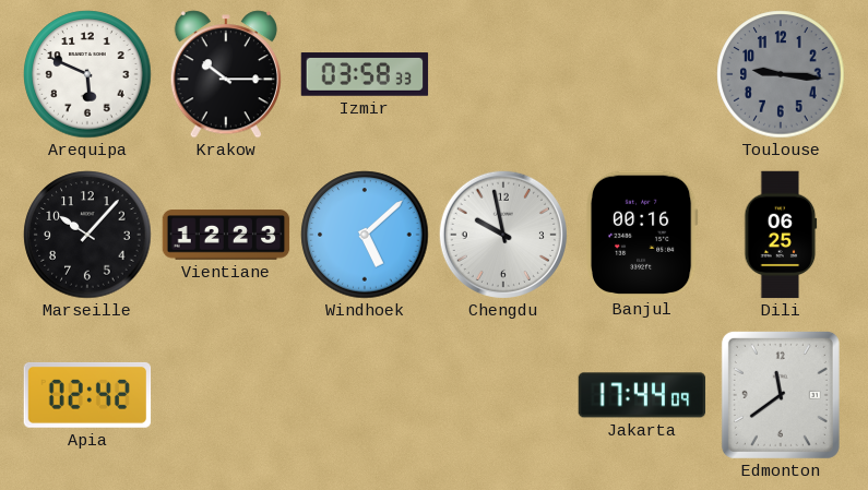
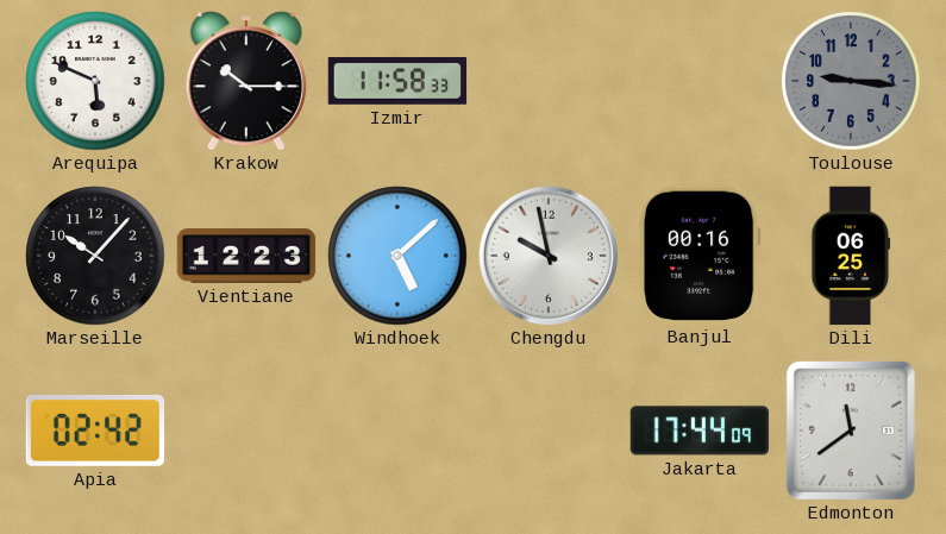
Izmir: 03:58 -> 11:58
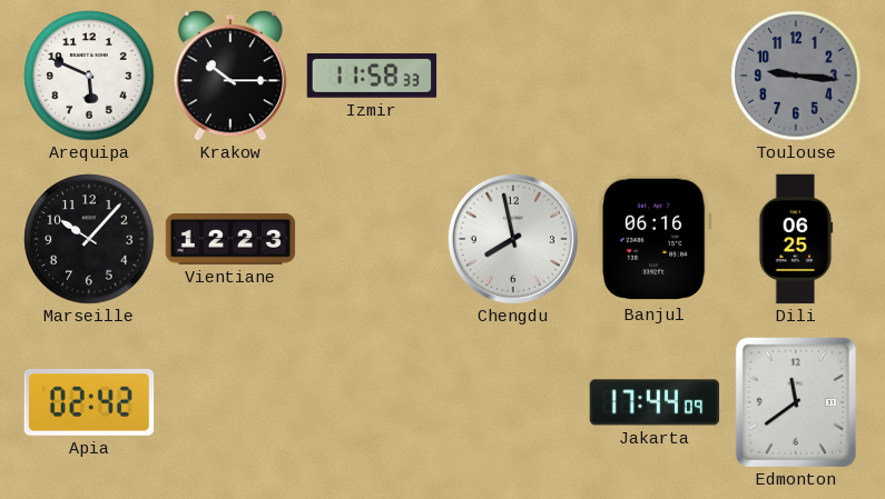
Windhoek: 5:08 -> none
Chengdu: 9:58 -> 7:58
Banjul: 00:16 -> 06:16
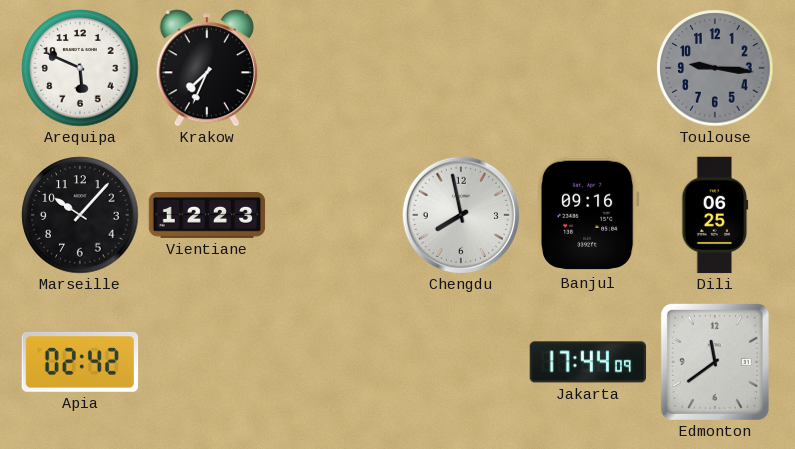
Krakow: 10:15 -> 7:34
Izmir: 11:58 -> none
Banjul: 06:16 -> 09:16
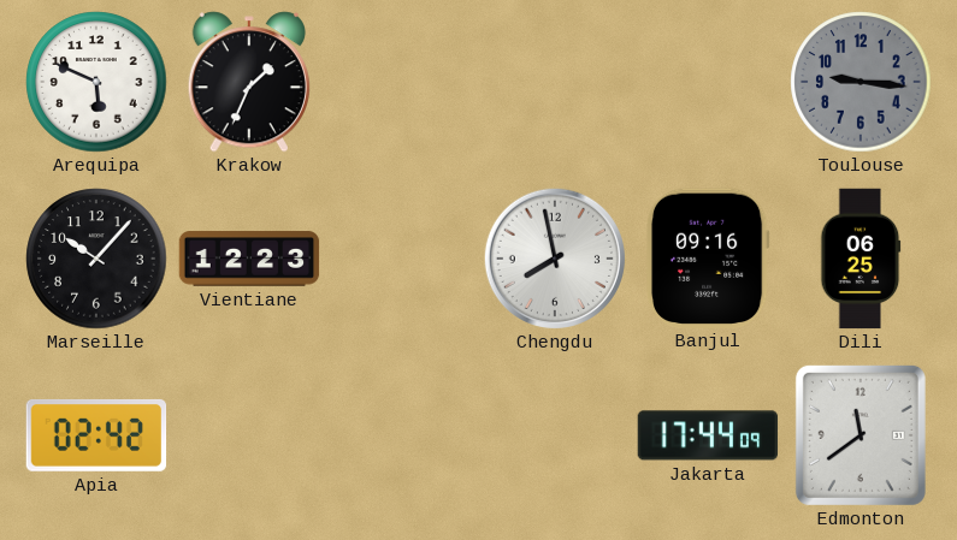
Krakow: 7:34 -> 1:34
